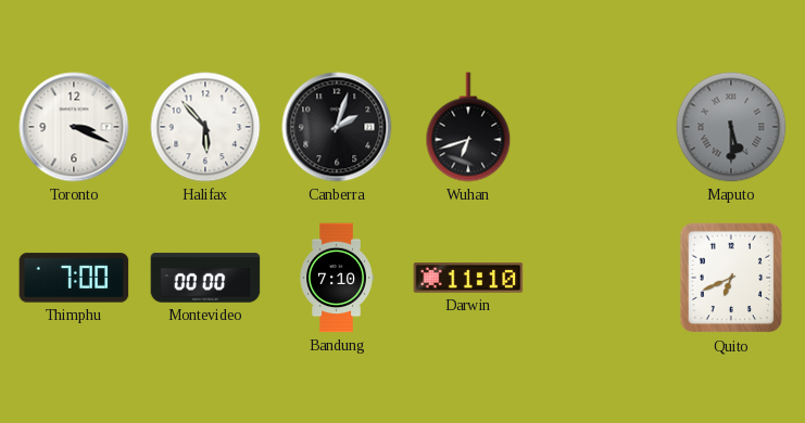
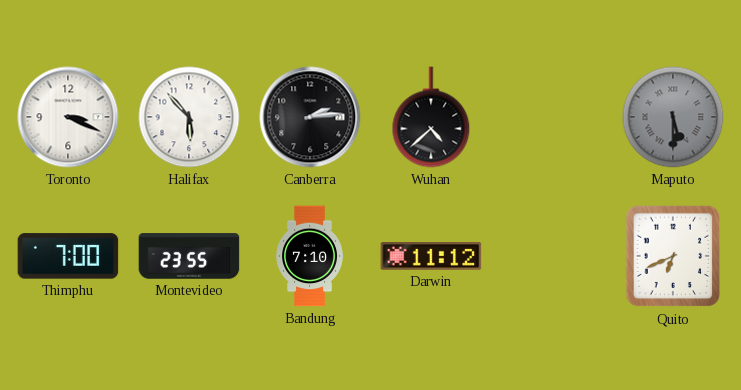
Canberra: 2:03 -> 2:14
Wuhan: 6:42 -> 4:38
Montevideo: 00:00 -> 23:55
Darwin: 11:10 -> 11:12
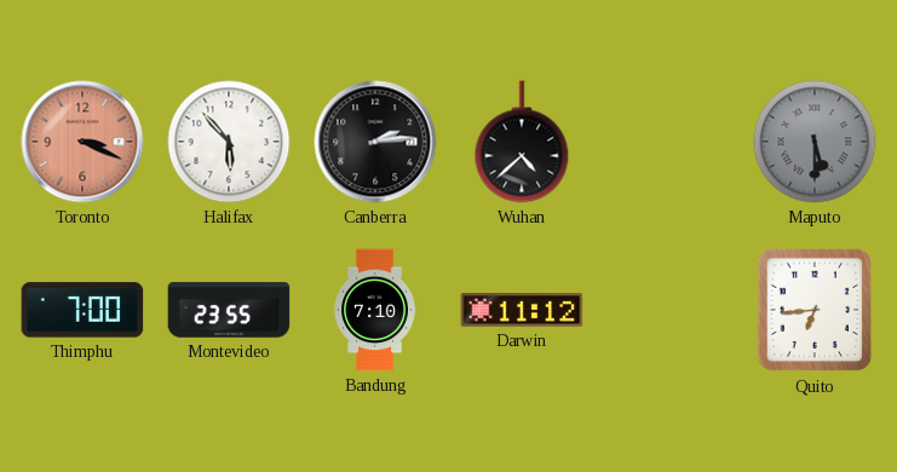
Toronto dial: white -> salmon
Quito: 6:41 -> 6:44
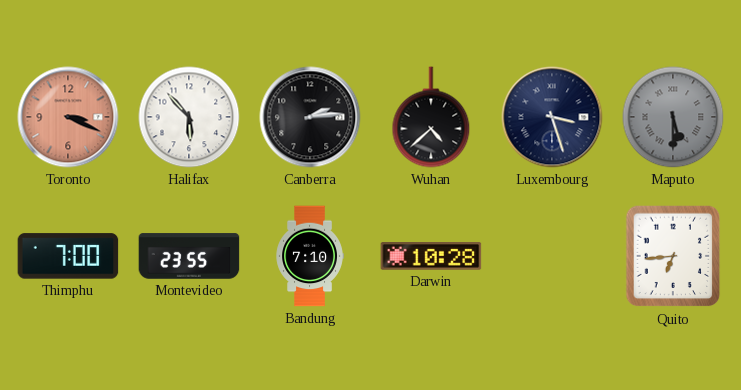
Luxembourg: none -> 3:27
Darwin: 11:12 -> 10:28
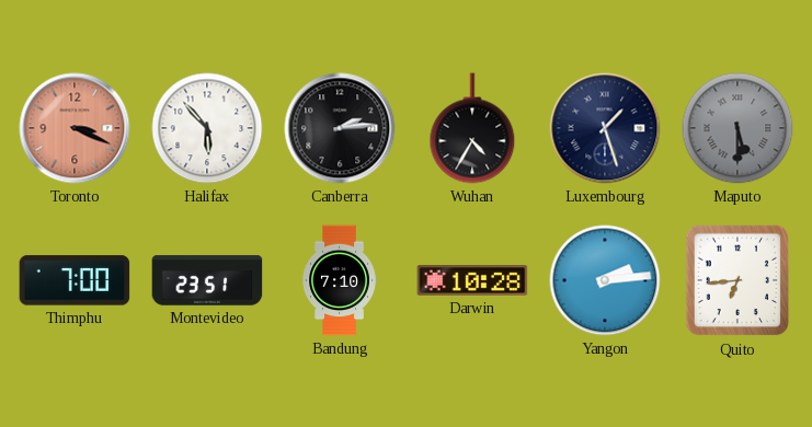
Wuhan: 4:38 -> 4:35
Luxembourg: 3:27 -> 1:27
Montevideo: 23:55 -> 23:51
Yangon: none -> 2:14
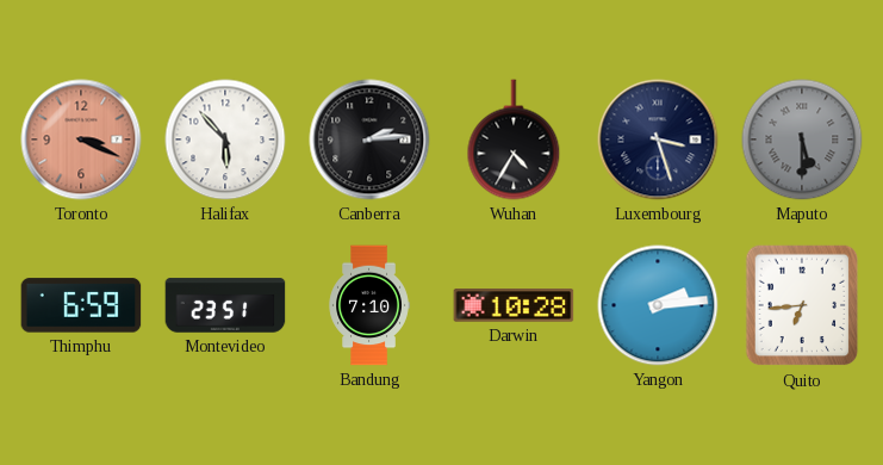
Luxembourg: 1:27 -> 3:27
Thimphu: 7:00 -> 6:59
